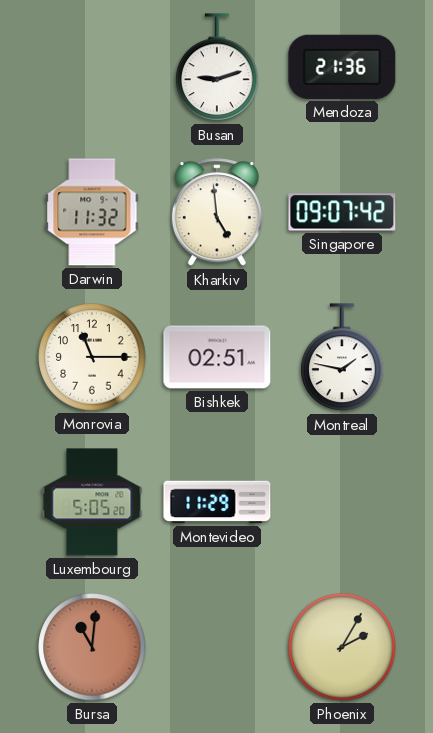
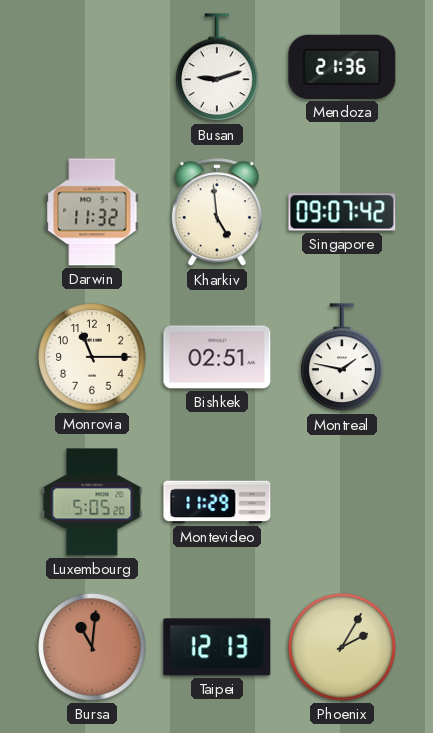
Taipei: none -> 12:13
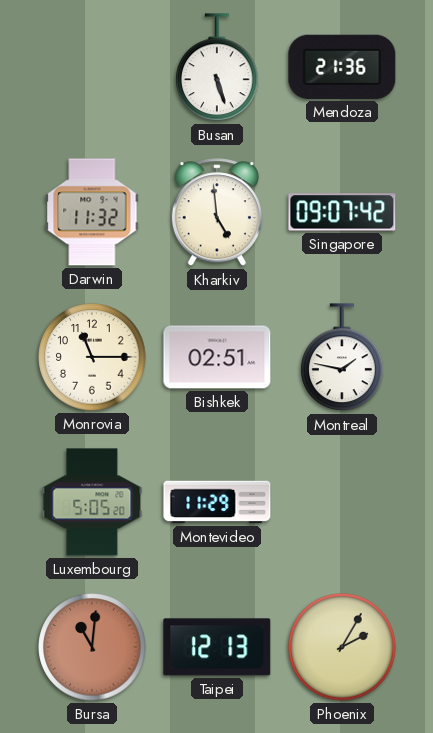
Busan: 9:12 -> 5:27
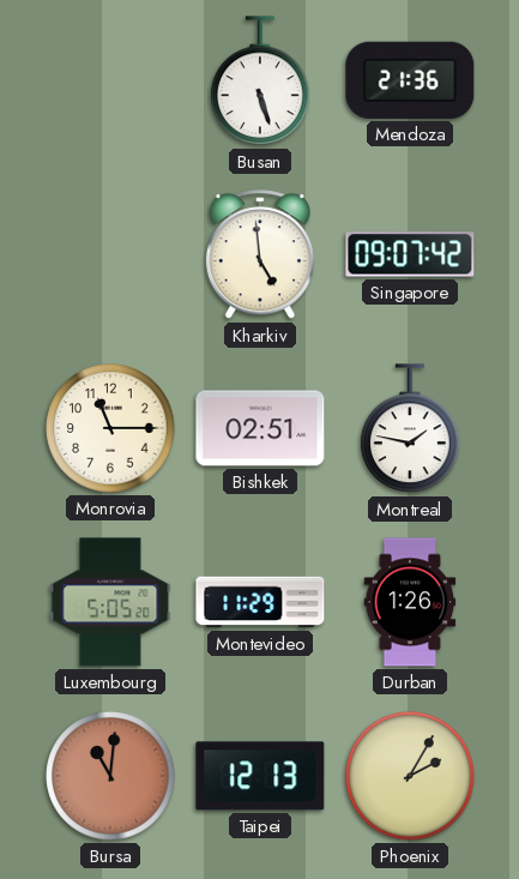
Darwin: 11:32 -> none
Durban: none -> 1:26
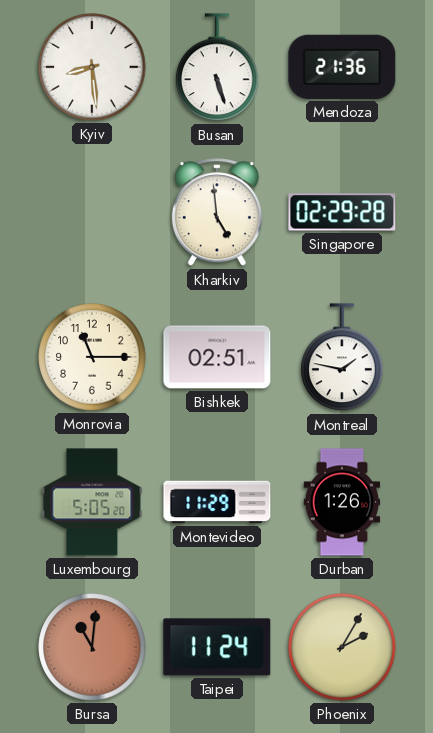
Kyiv: none -> 8:29
Singapore: 09:07 -> 02:29
Taipei: 12:13 -> 11:24
